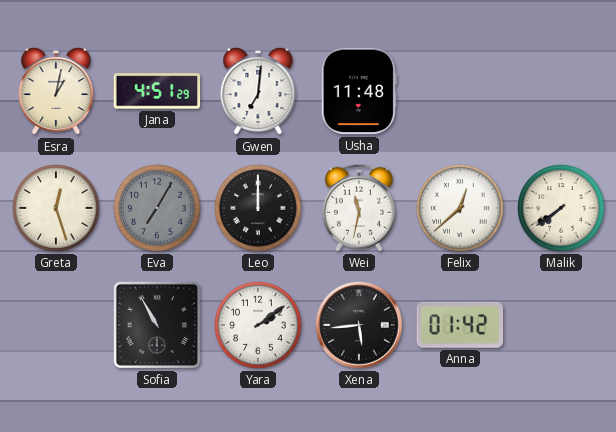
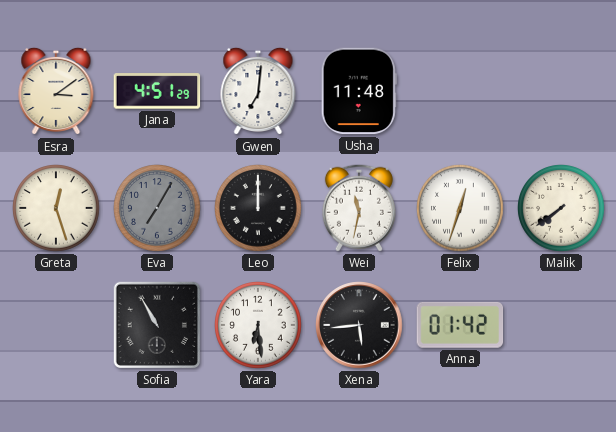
Esra: 1:02 -> 3:09
Felix: 12:38 -> 12:33
Yara: 2:09 -> 6:29
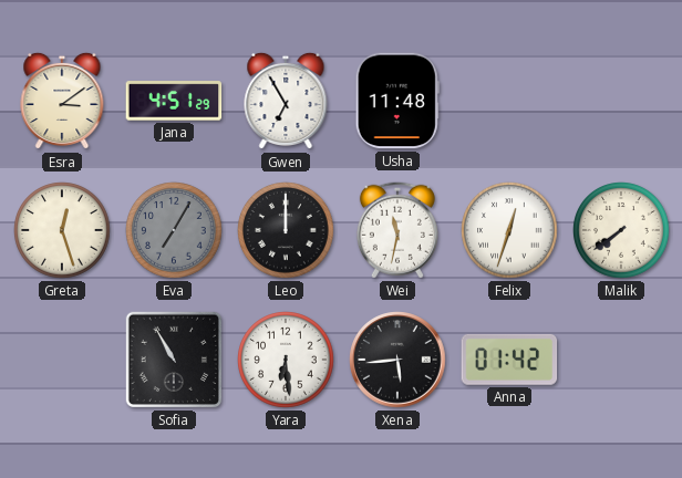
Gwen: 7:01 -> 6:55
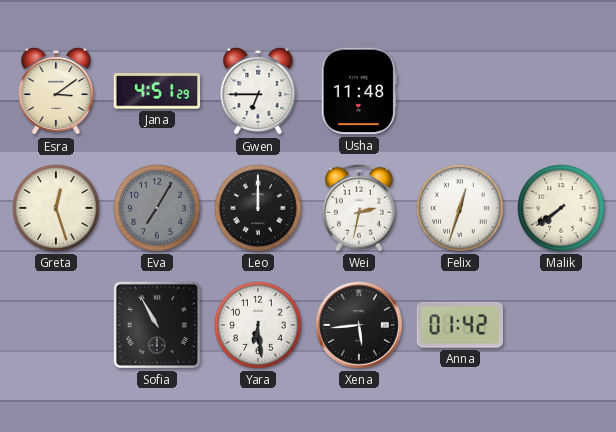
Gwen: 6:55 -> 6:45
Wei: 11:32 -> 2:32
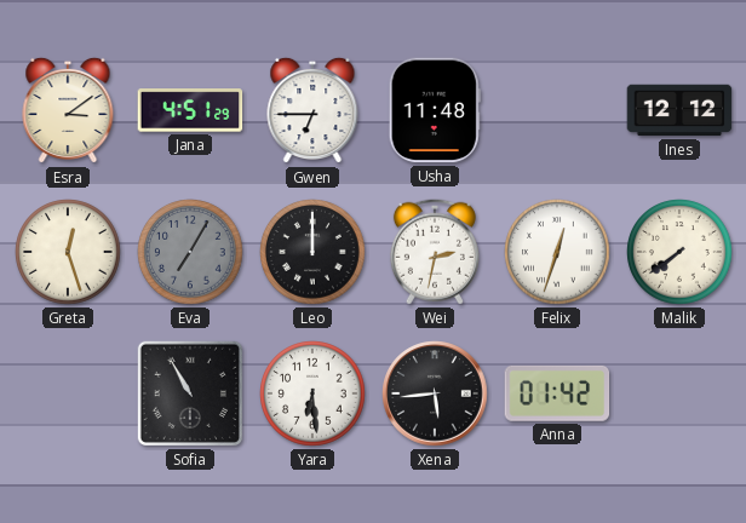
Ines: none -> 12:12
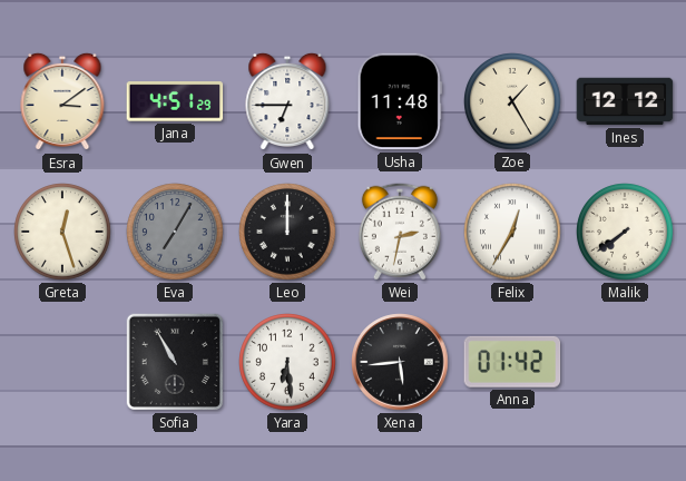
Zoe: none -> 1:25
Felix: 12:33 -> 12:35
